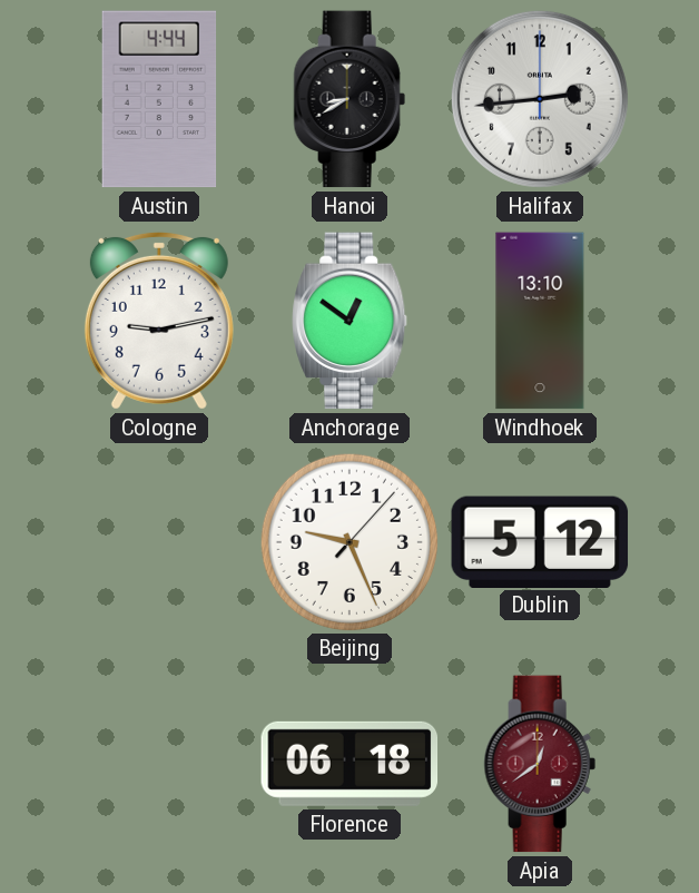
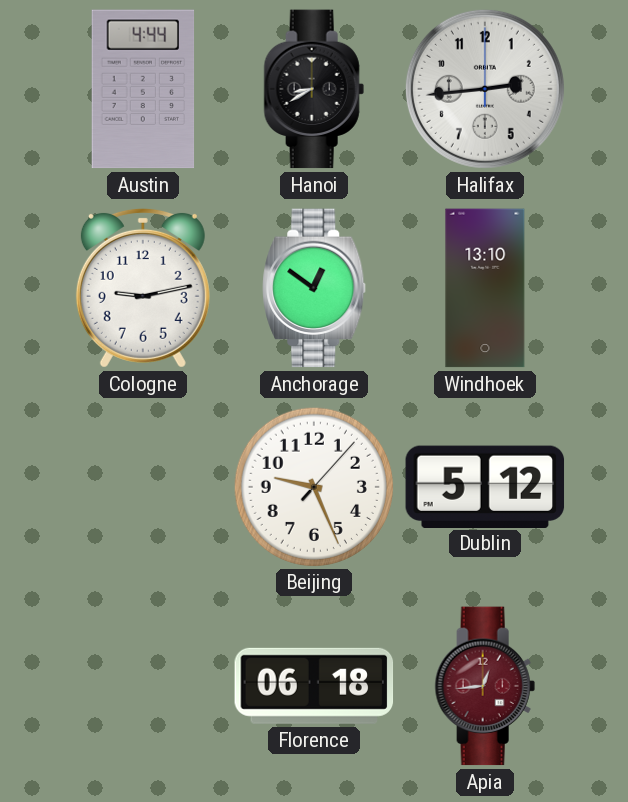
Apia: 12:39 -> 12:44
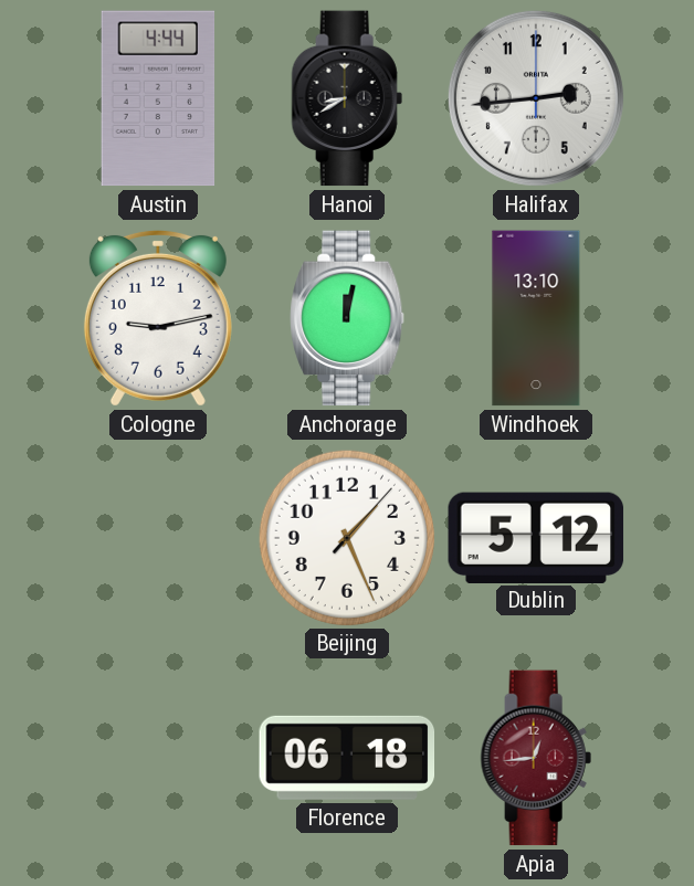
Anchorage: 12:51 -> 12:02
Beijing: 9:26 -> 1:26
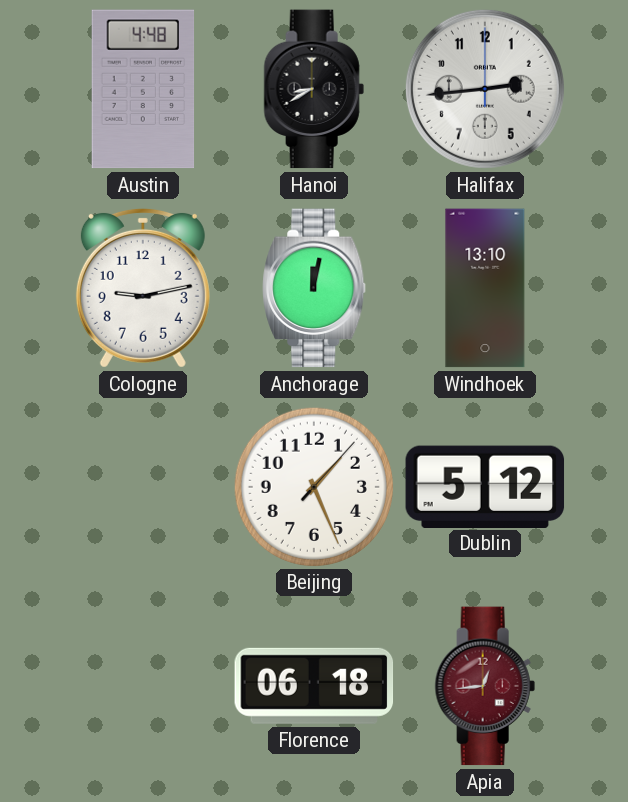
Austin: 4:44 -> 4:48
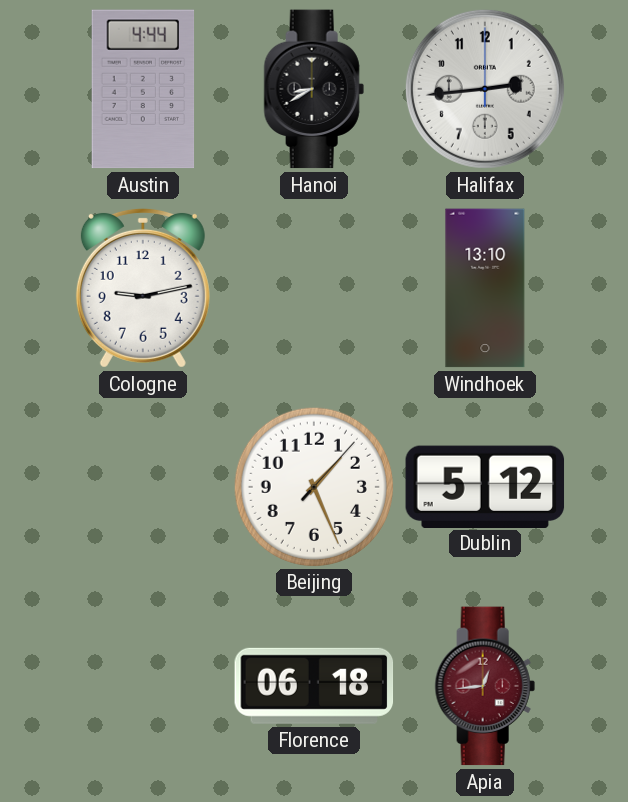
Austin: 4:48 -> 4:44
Anchorage: 12:02 -> none
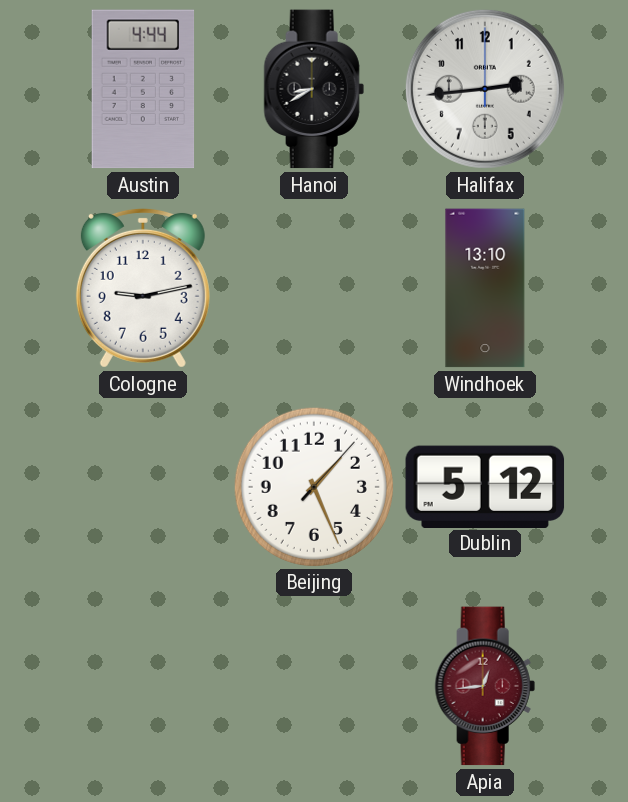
Florence: 06:18 -> none
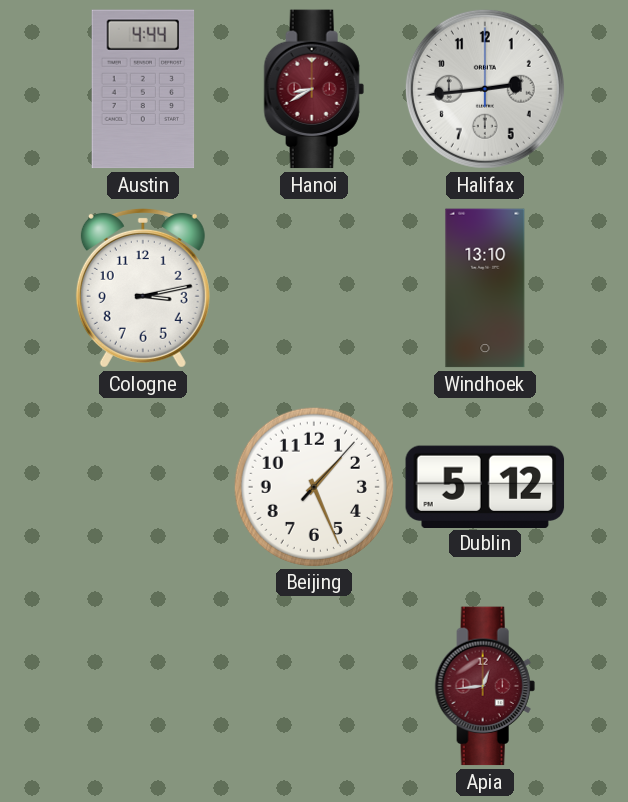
Hanoi dial: black -> burgundy
Cologne: 9:13 -> 3:13
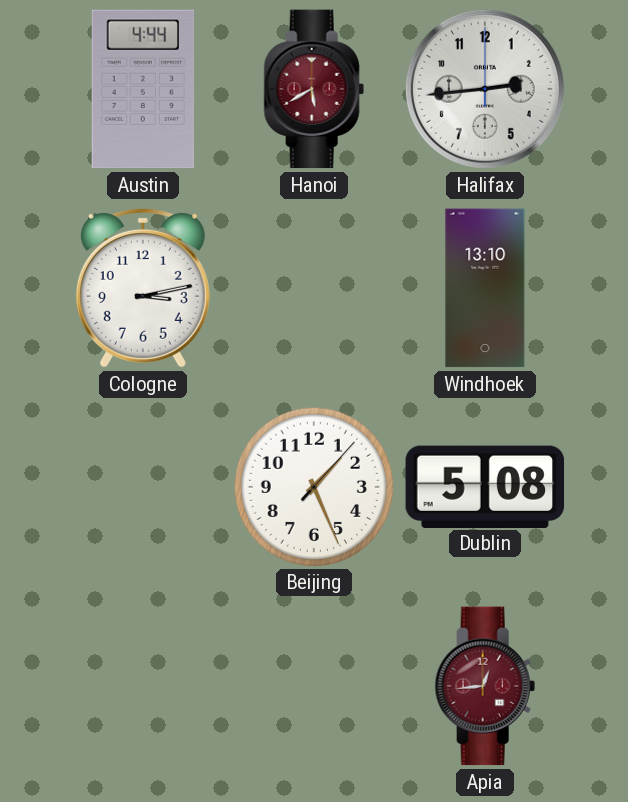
Hanoi: 8:40 -> 5:40
Dublin: 5:12 -> 5:08
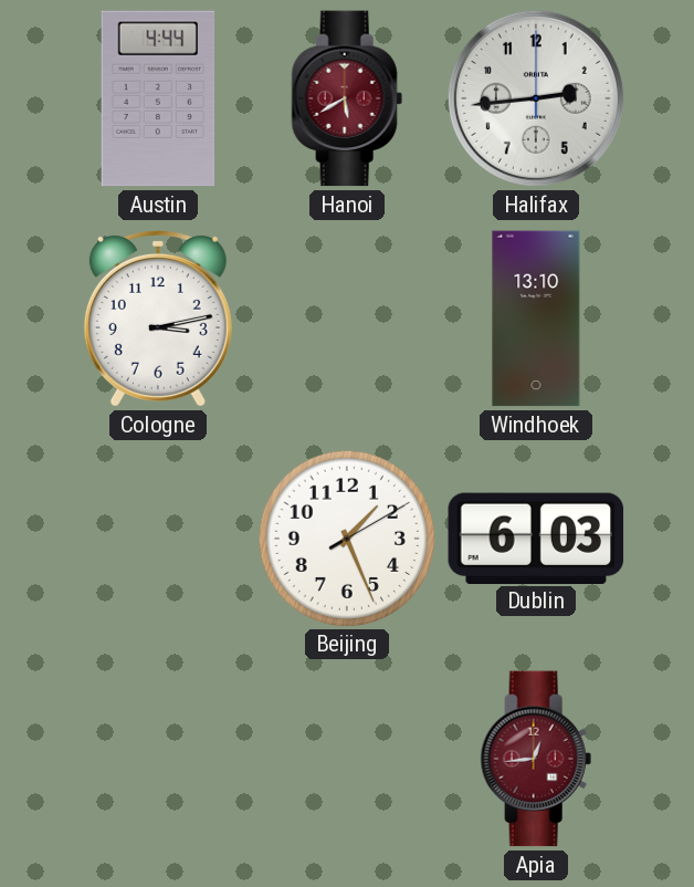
Beijing: 1:26:07 -> 1:26:10
Dublin: 5:08 -> 6:03
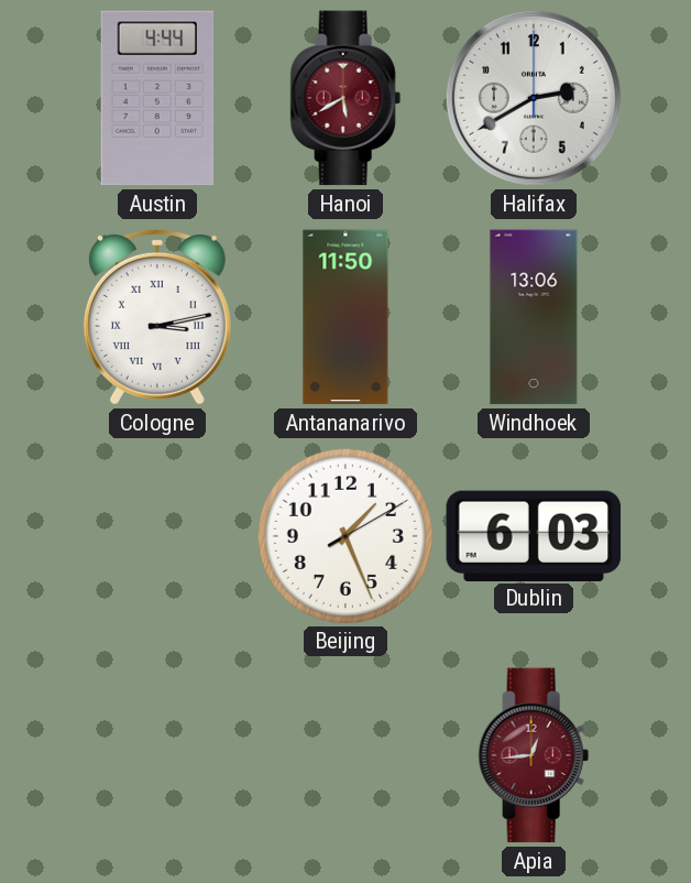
Halifax: 2:44 -> 2:40
Cologne numerals: Arabic -> Roman
Antananarivo: none -> 11:50
Windhoek: 13:10 -> 13:06
